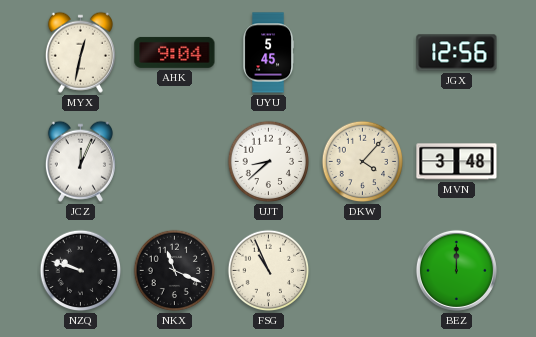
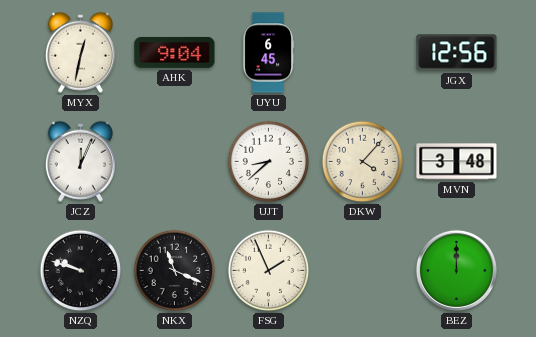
UYU: 5:45 -> 6:45
FSG: 10:56 -> 1:56
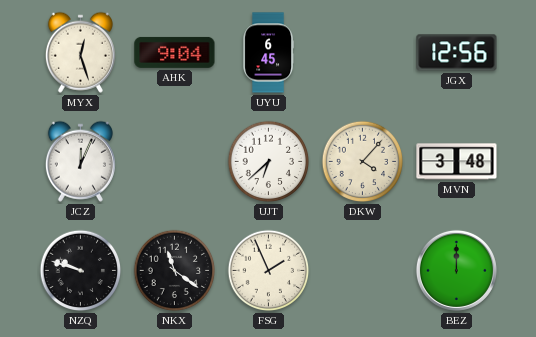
MYX: 12:32 -> 12:27
UJT: 8:38 -> 6:38
NKX: 11:19 -> 11:21
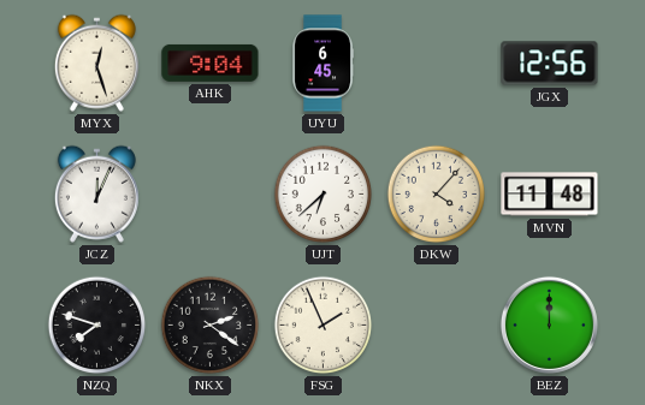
MVN: 3:48 -> 11:48
NZQ: 9:48 -> 7:48
NKX: 11:21 -> 2:21
